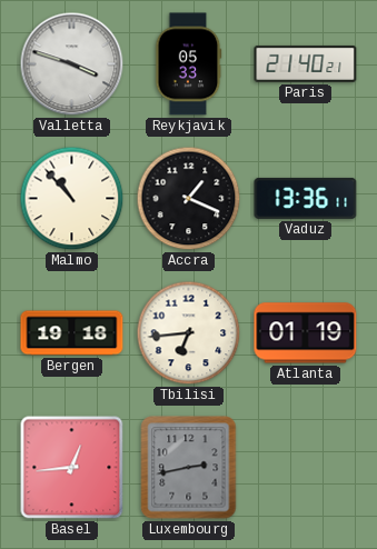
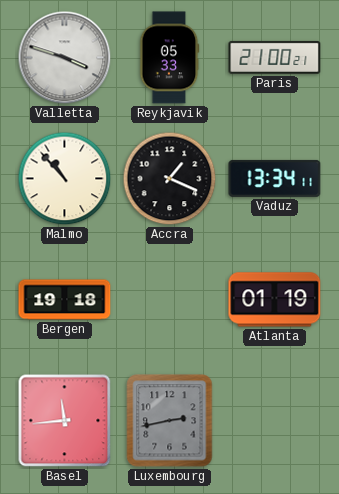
Paris: 21:40 -> 21:00
Vaduz: 13:36 -> 13:34
Tbilisi: 6:44 -> none
Basel: 12:44 -> 11:44
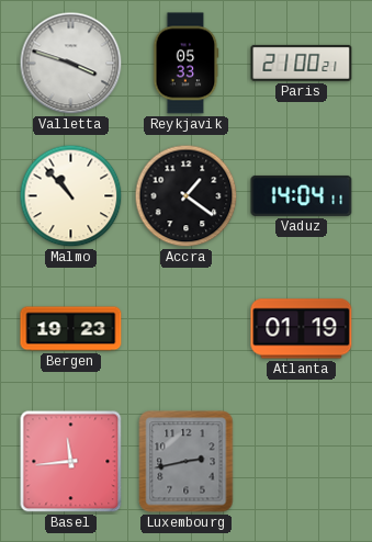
Accra: 1:19 -> 1:21
Vaduz: 13:34 -> 14:04
Bergen: 19:18 -> 19:23
